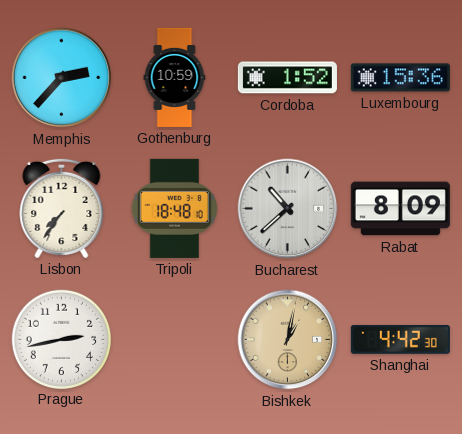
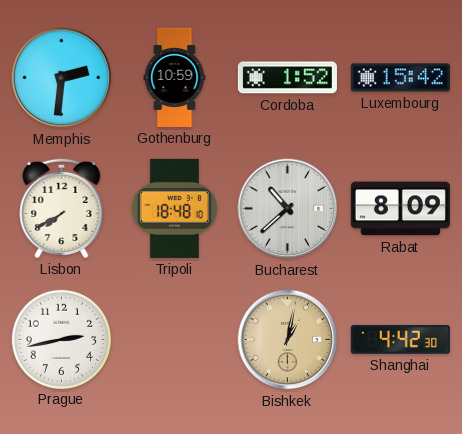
Memphis: 2:37 -> 2:31
Luxembourg: 15:36 -> 15:42
Lisbon: 7:36 -> 7:40
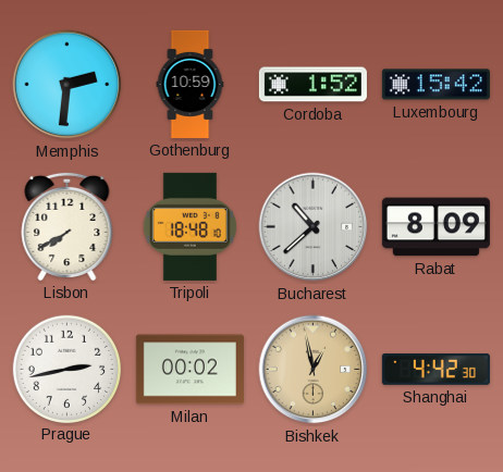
Milan: none -> 00:02
Bishkek: 1:02 -> 12:58
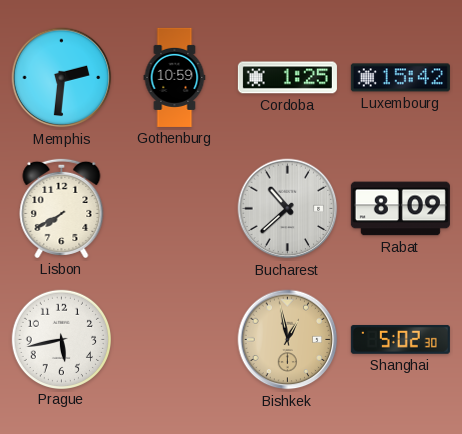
Cordoba: 1:52 -> 1:25
Tripoli: 18:48 -> none
Prague: 2:43 -> 5:43
Milan: 00:02 -> none
Shanghai: 4:42 -> 5:02
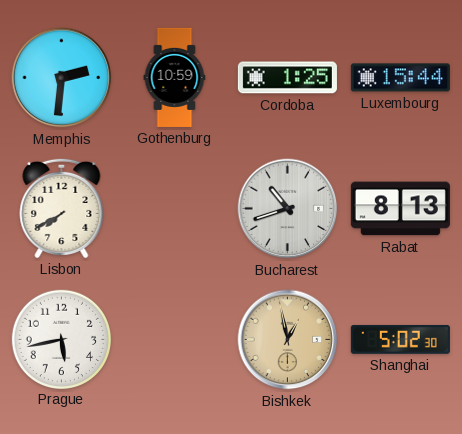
Luxembourg: 15:42 -> 15:44
Bucharest: 10:38 -> 10:42
Rabat: 8:09 -> 8:13
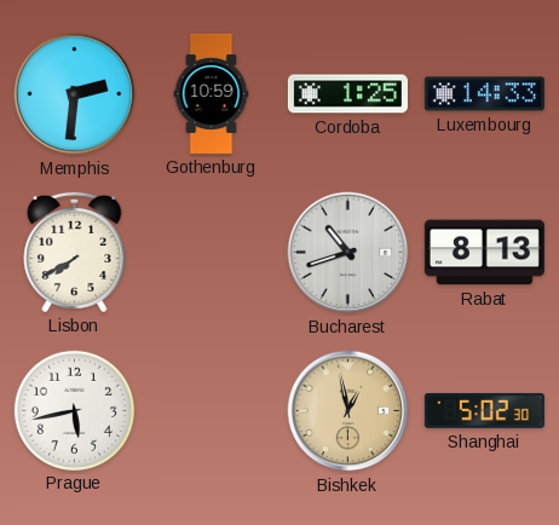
Luxembourg: 15:44 -> 14:33
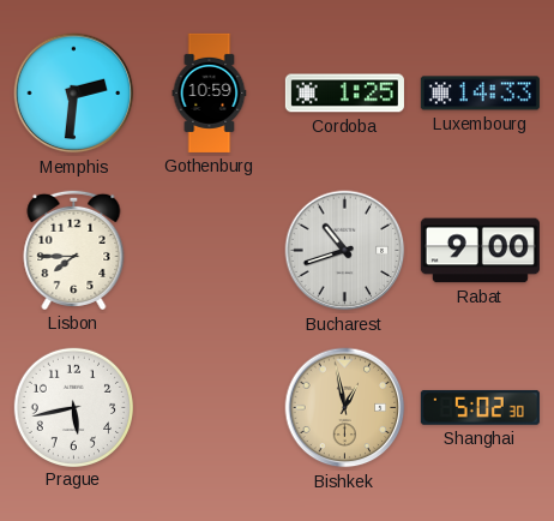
Lisbon: 7:40 -> 7:45
Rabat: 8:13 -> 9:00
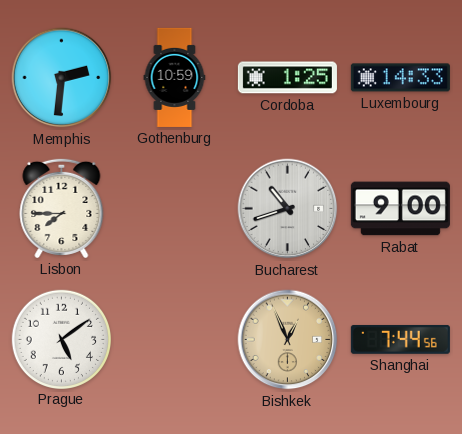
Prague: 5:43 -> 5:09
Bishkek: 12:58 -> 12:56
Shanghai: 5:02 -> 7:44
